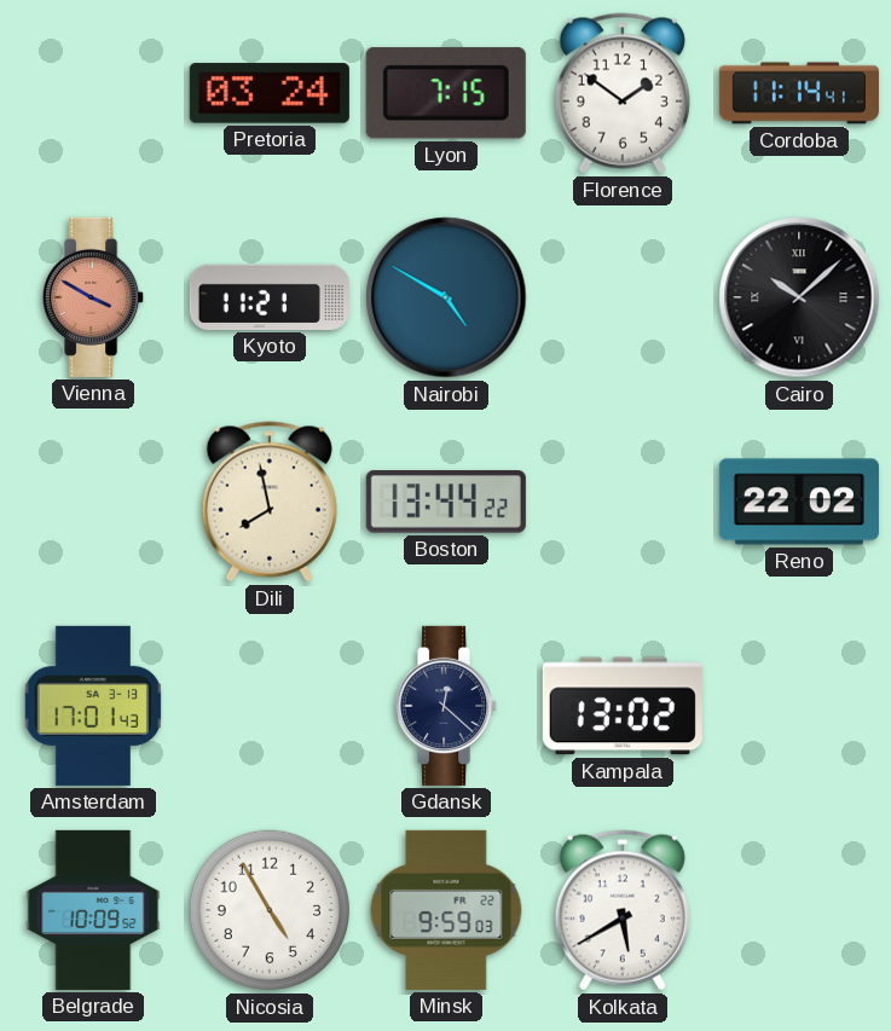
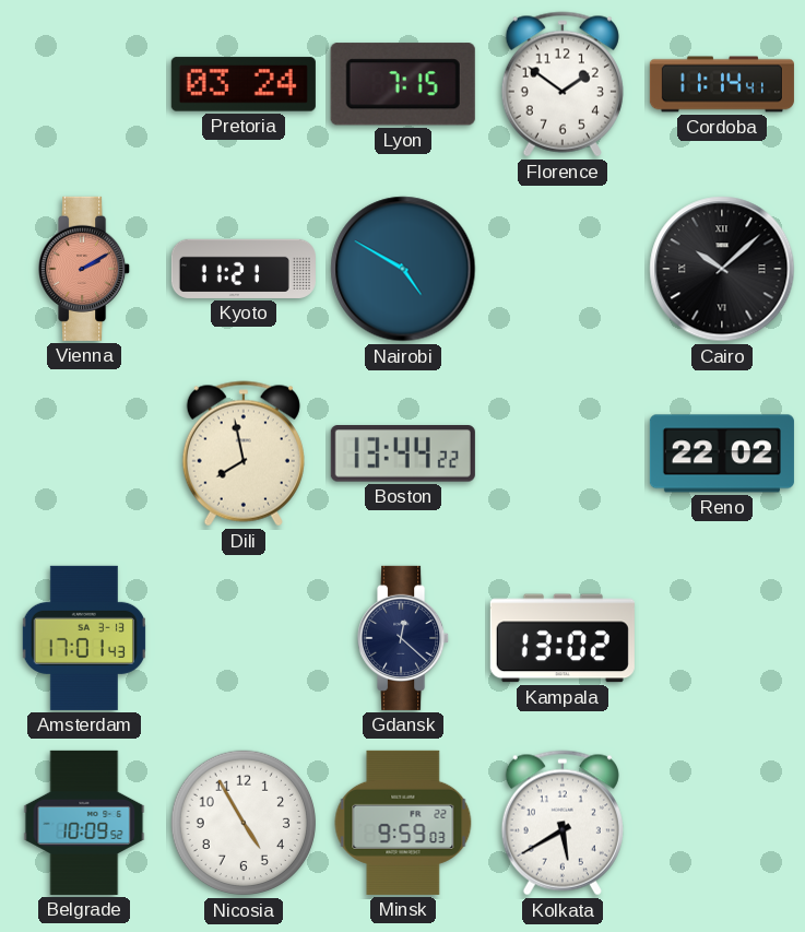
Vienna: 3:50 -> 2:10
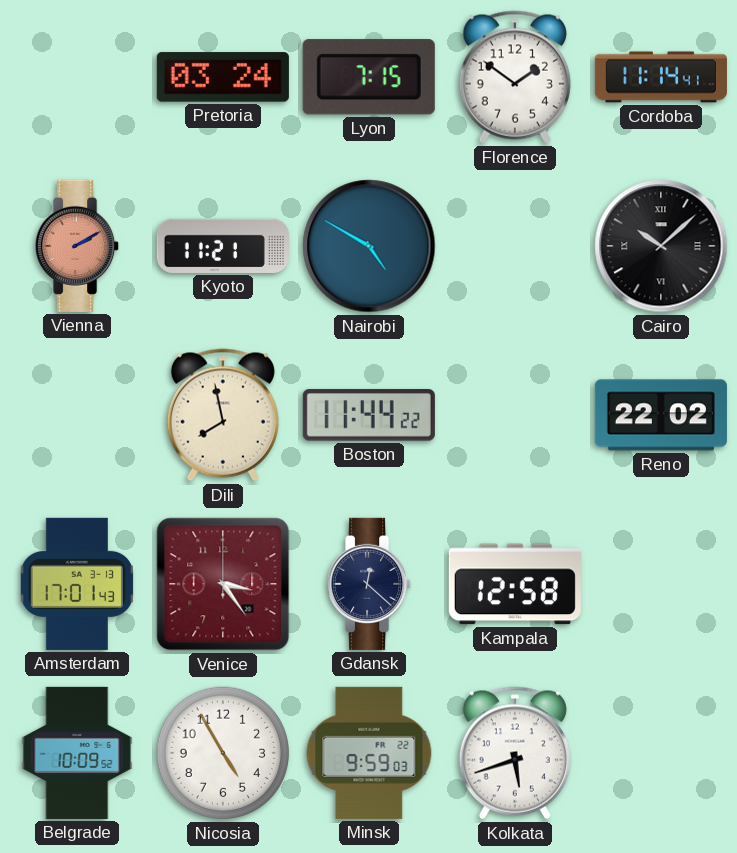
Boston: 13:44 -> 11:44
Venice: none -> 3:24
Kampala: 13:02 -> 12:58
Kolkata: 5:40 -> 5:42
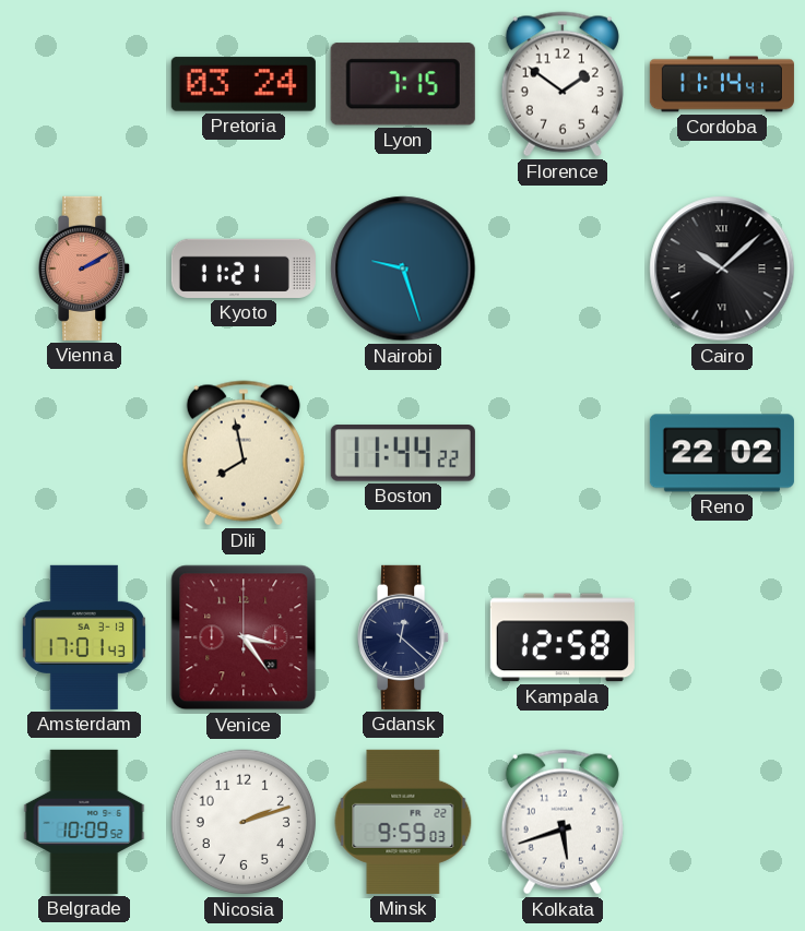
Nairobi: 4:50 -> 9:27
Nicosia: 4:55 -> 2:12
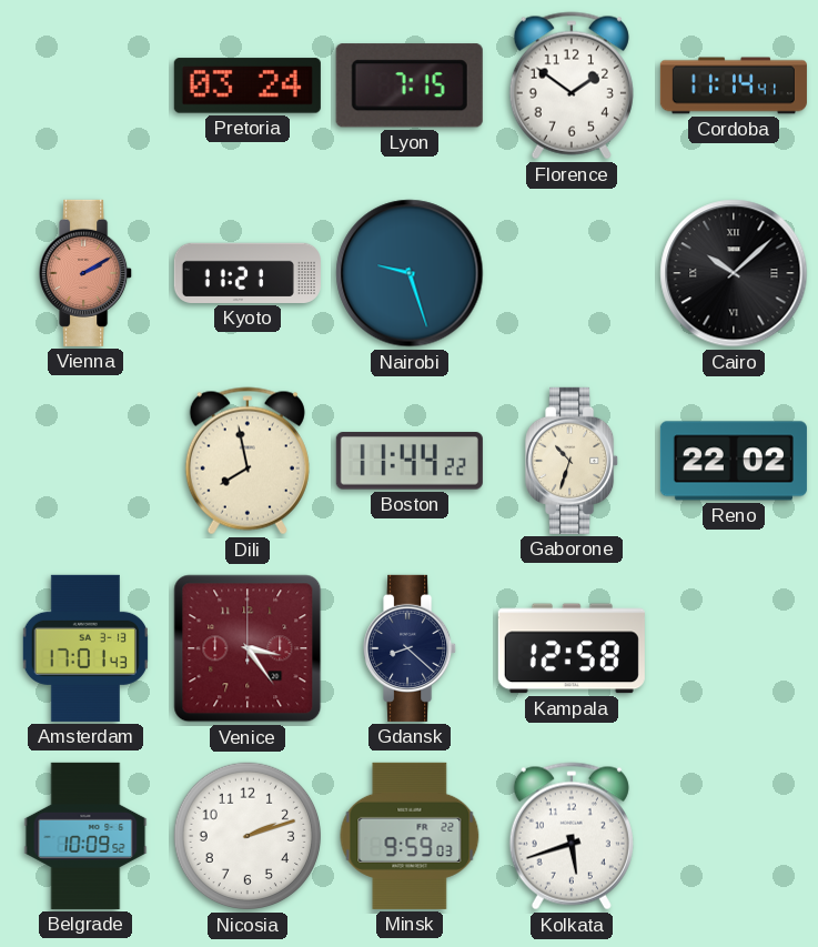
Gaborone: none -> 10:33
Gdansk: 12:22 -> 8:22
